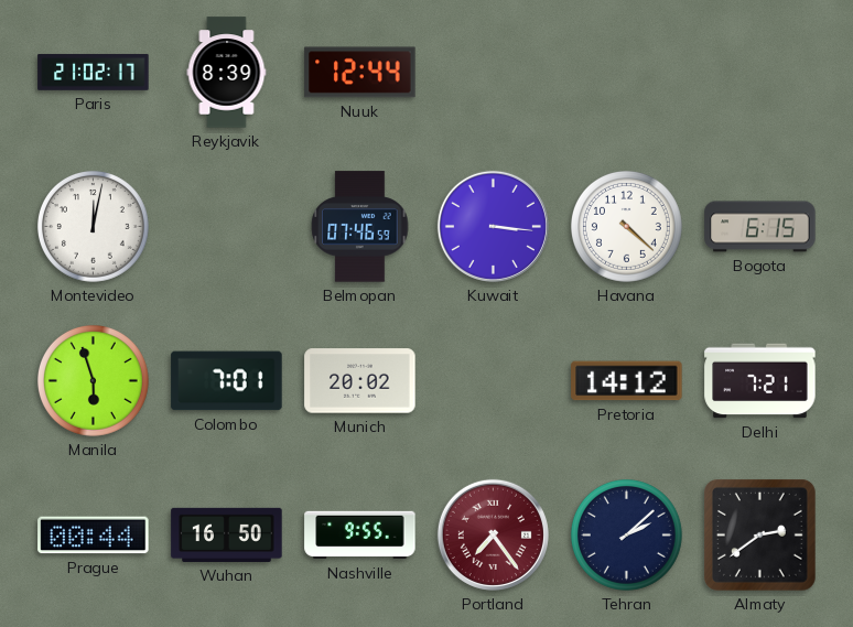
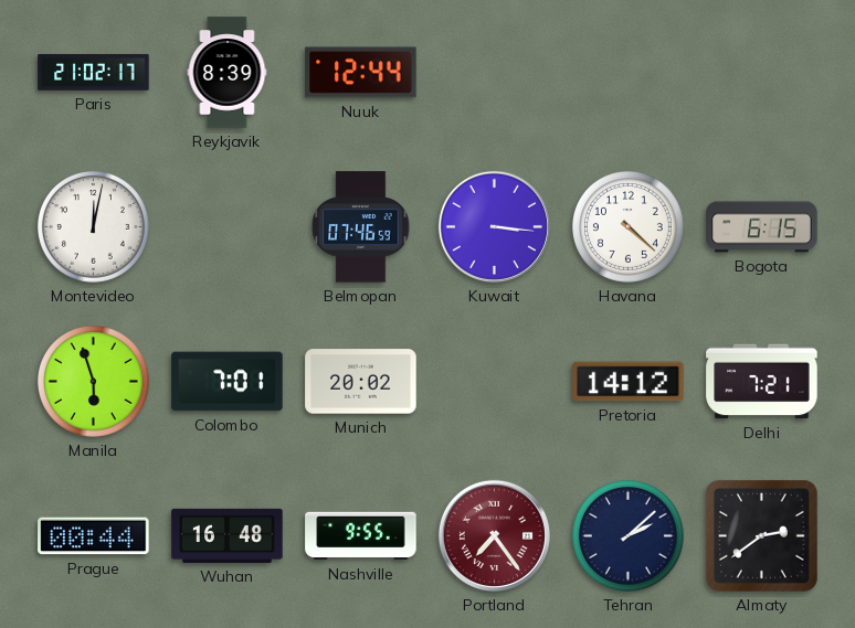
Wuhan: 16:50 -> 16:48
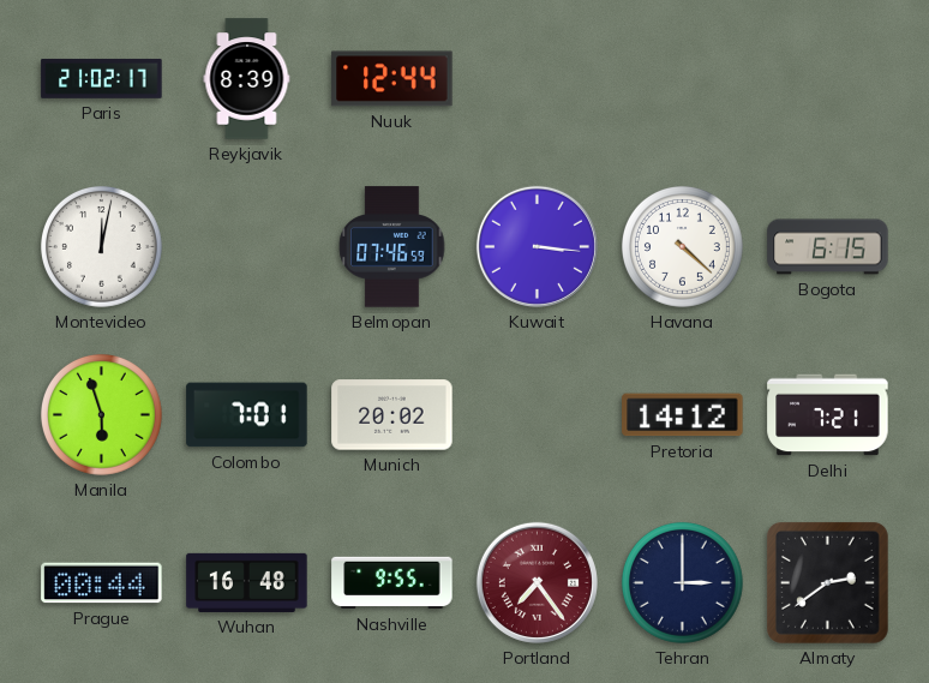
Tehran: 2:08 -> 3:00
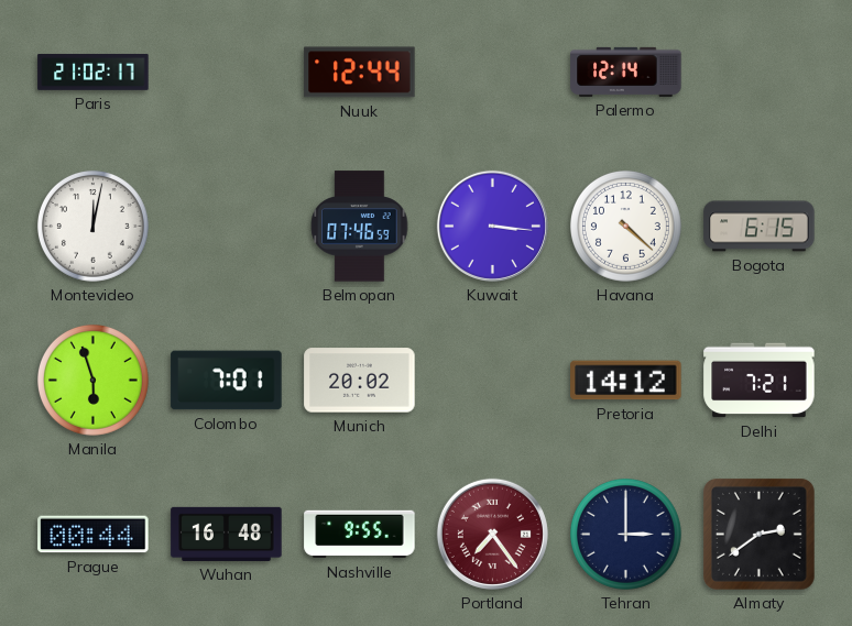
Reykjavik: 8:39 -> none
Palermo: none -> 12:14
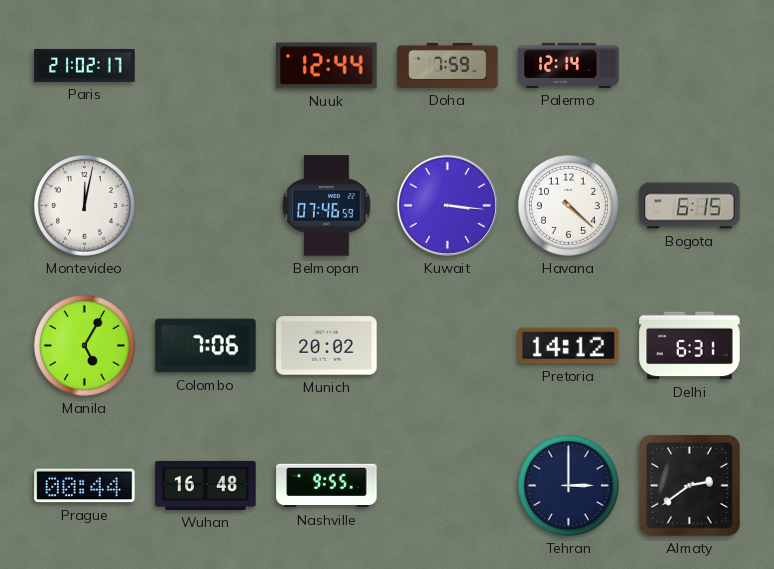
Doha: none -> 7:59
Manila: 5:57 -> 5:05
Colombo: 7:01 -> 7:06
Delhi: 7:21 -> 6:31
Portland: 7:24 -> none
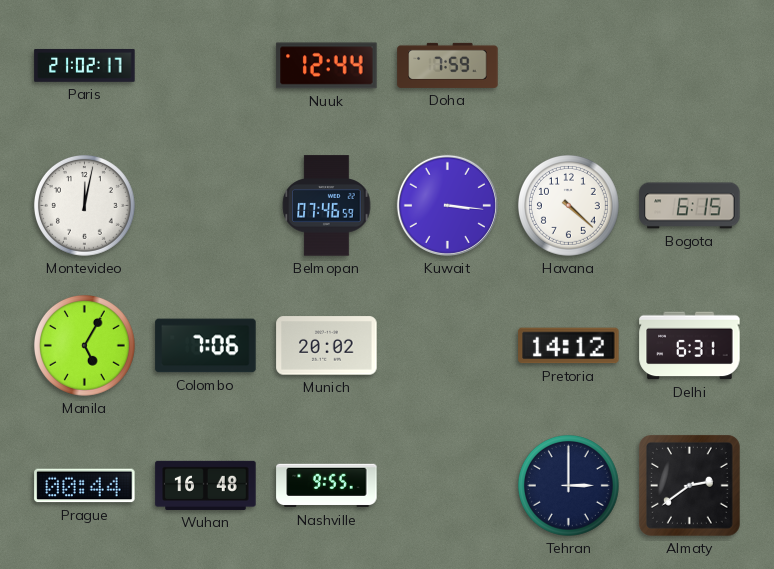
Palermo: 12:14 -> none
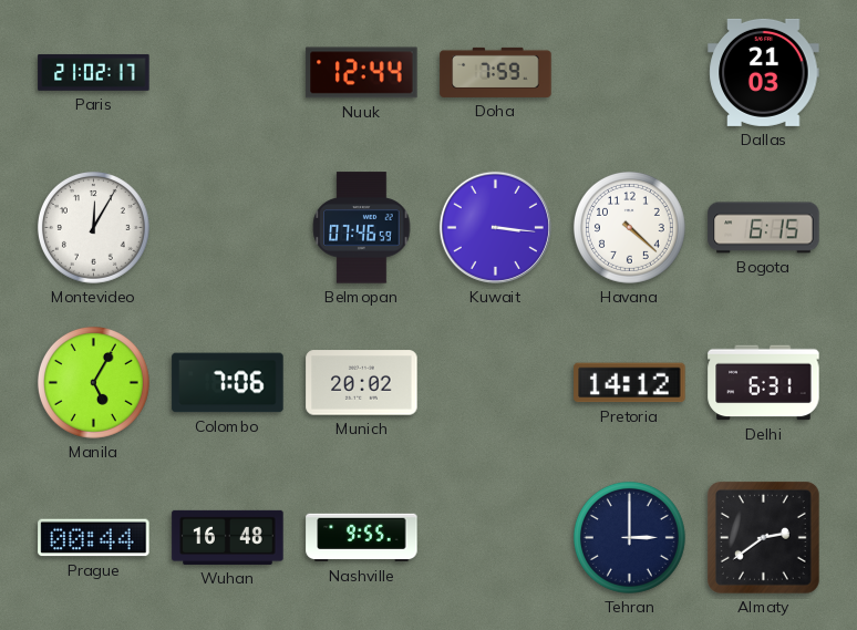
Dallas: none -> 21:03
Montevideo: 12:02 -> 12:05
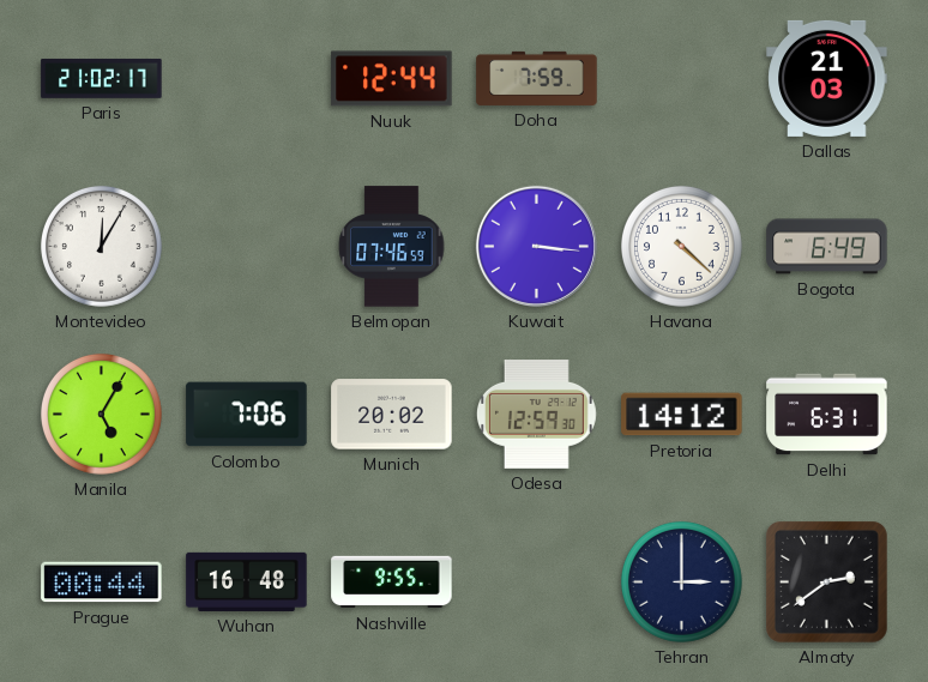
Bogota: 6:15 -> 6:49
Odesa: none -> 12:59
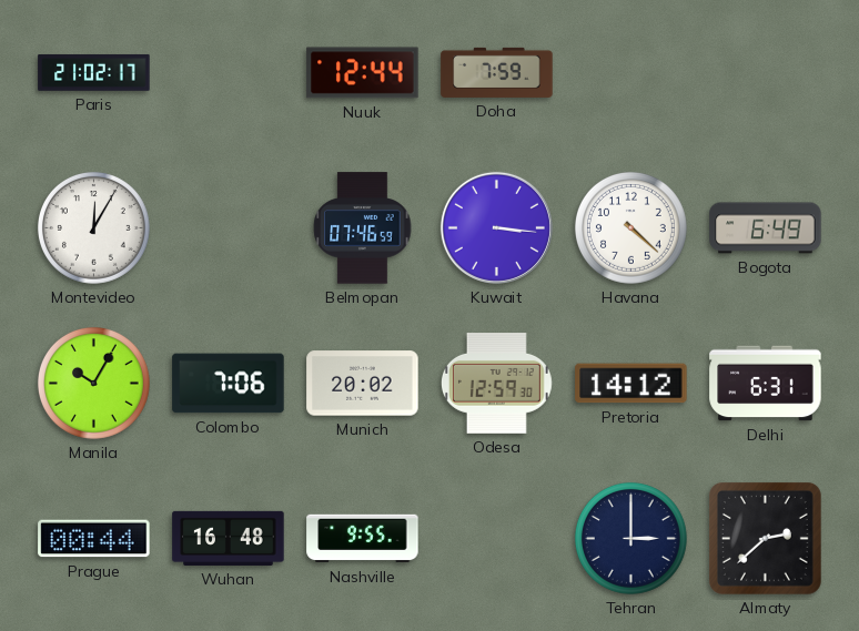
Dallas: 21:03 -> none
Manila: 5:05 -> 10:05
Almaty: 2:39 -> 2:38
